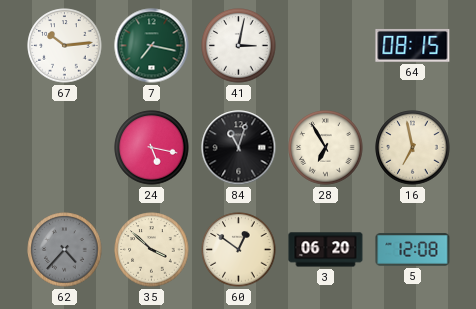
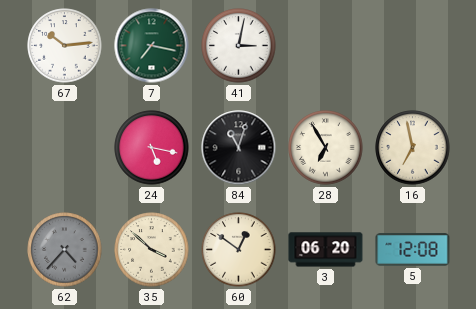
64: 08:15 -> none
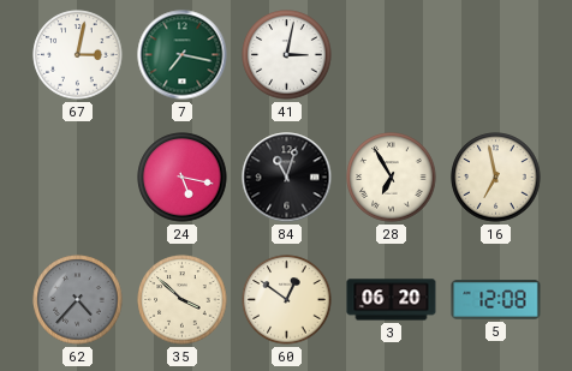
67: 10:14 -> 3:02
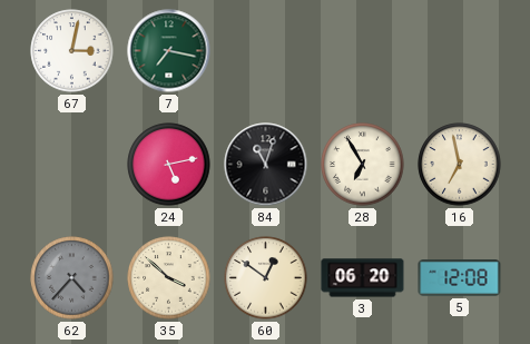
41: 3:02 -> none
24: 5:17 -> 5:13
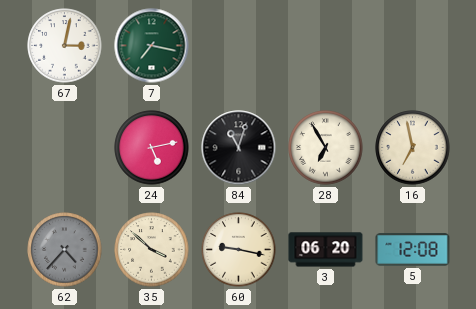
60: 12:51 -> 9:17
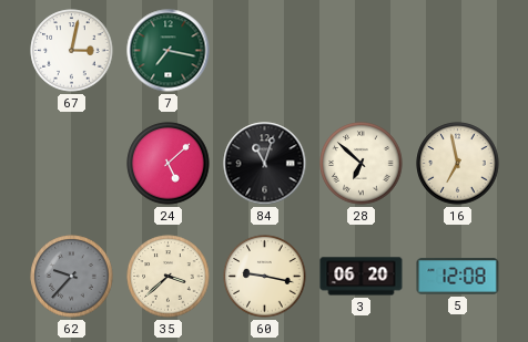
24: 5:13 -> 5:08
28: 6:55 -> 6:52
62: 4:37 -> 9:37
35: 3:52 -> 3:38
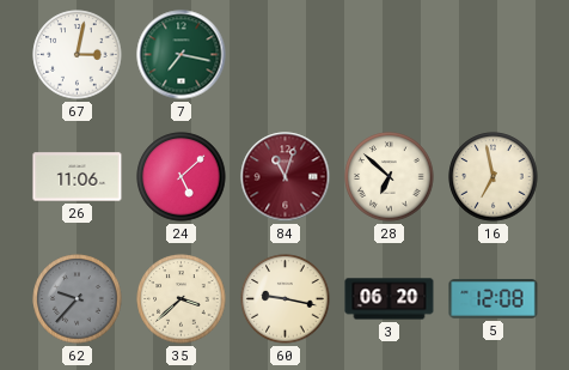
26: none -> 11:06
84 dial: black -> burgundy
